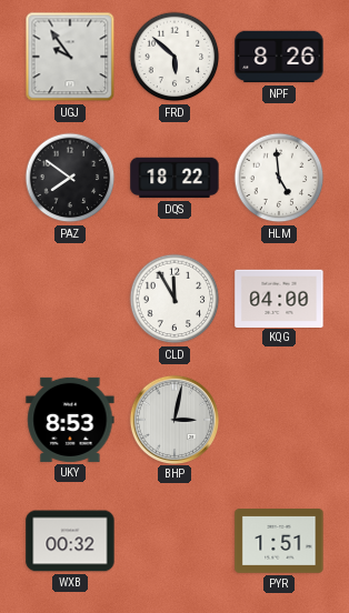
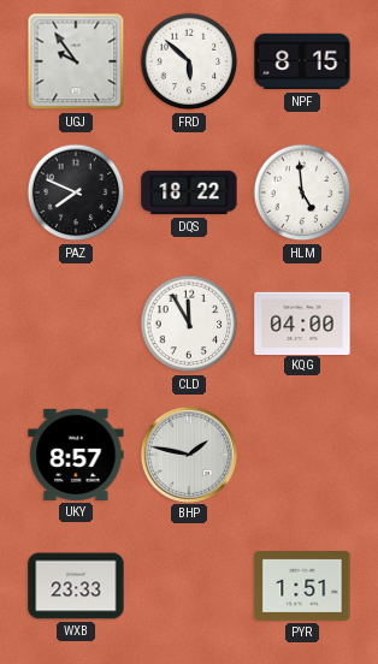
NPF: 8:26 -> 8:15
PAZ: 7:51 -> 7:49
UKY: 8:53 -> 8:57
BHP: 3:02 -> 1:47
WXB: 00:32 -> 23:33
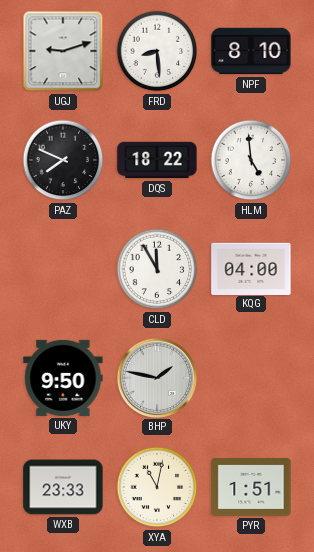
UGJ: 9:54 -> 9:12
FRD: 5:52 -> 8:29
NPF: 8:15 -> 8:10
UKY: 8:57 -> 9:50
XYA: none -> 11:02
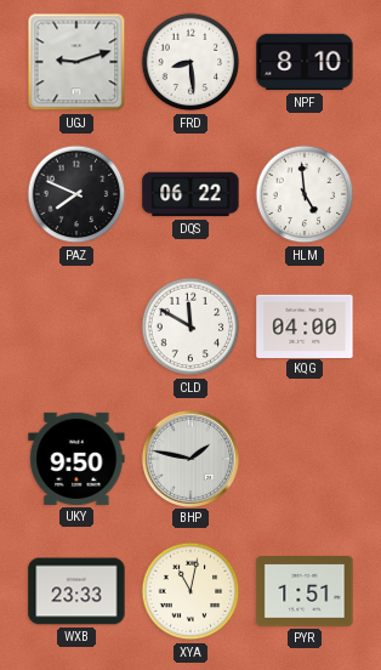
DQS: 18:22 -> 06:22
CLD: 11:55 -> 11:50
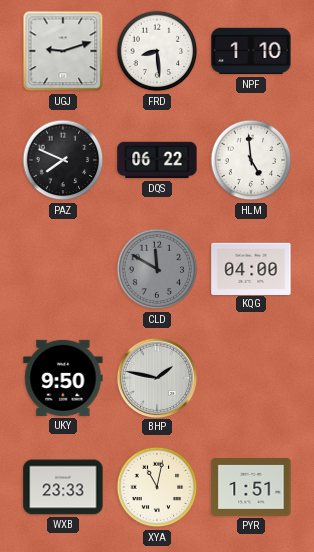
NPF: 8:10 -> 1:10
CLD dial: white -> grey
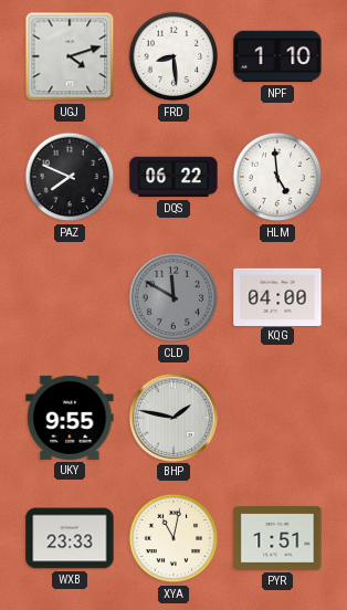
UGJ: 9:12 -> 4:12
UKY: 9:50 -> 9:55
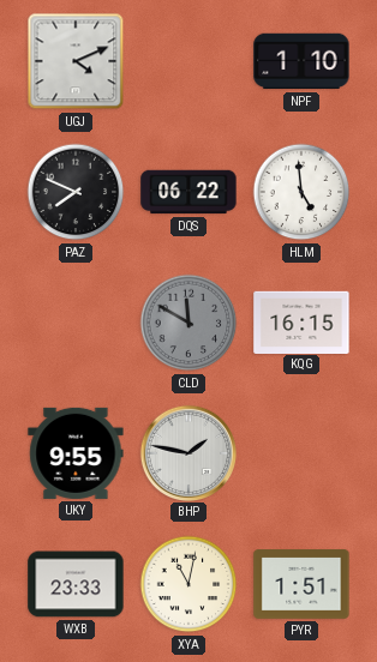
UGJ: 4:12 -> 4:11
FRD: 8:29 -> none
KQG: 04:00 -> 16:15
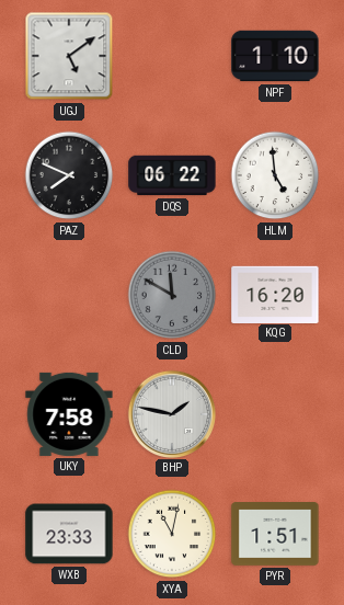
UGJ: 4:11 -> 5:09
KQG: 16:15 -> 16:20
UKY: 9:55 -> 7:58
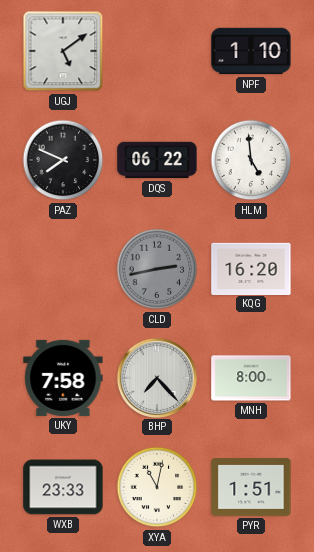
CLD: 11:50 -> 2:43
BHP: 1:47 -> 7:23
MNH: none -> 8:00
